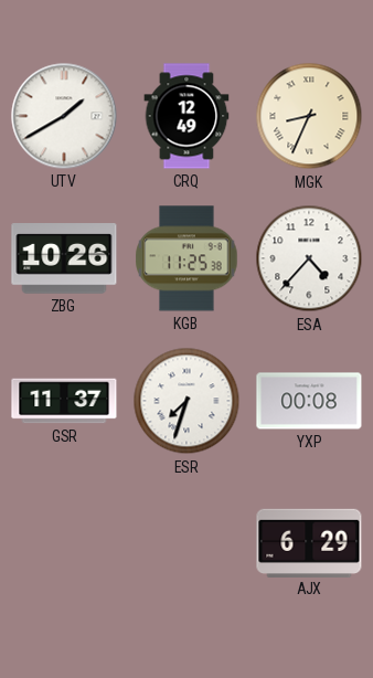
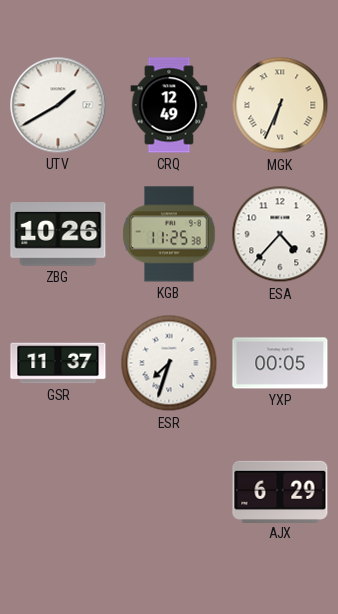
MGK: 8:34 -> 6:34
YXP: 00:08 -> 00:05
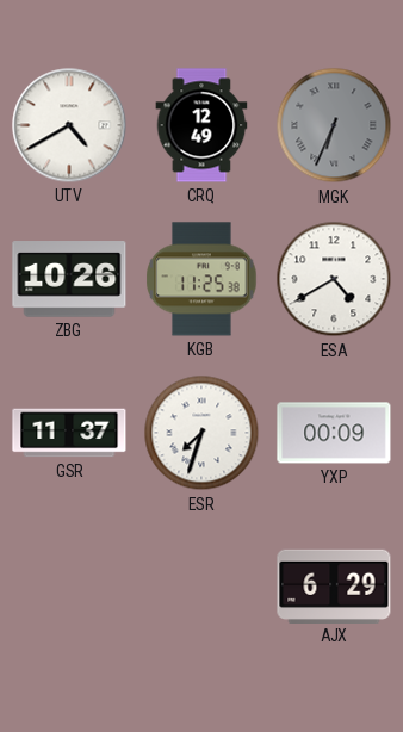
UTV: 1:40 -> 4:40
MGK dial: cream -> grey
ESA: 4:37 -> 4:40
YXP: 00:05 -> 00:09
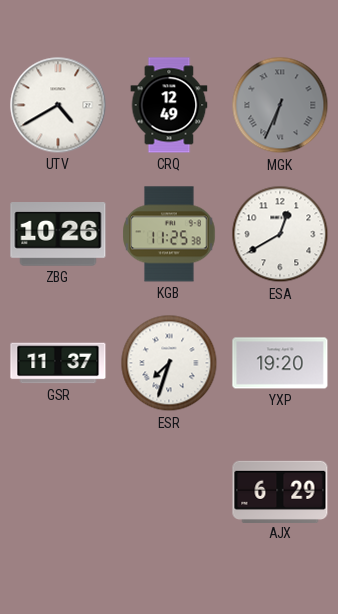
ESA: 4:40 -> 12:40
YXP: 00:09 -> 19:20
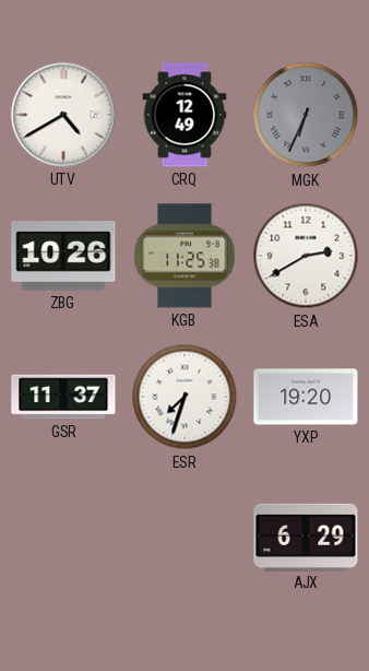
ESA: 12:40 -> 2:40
